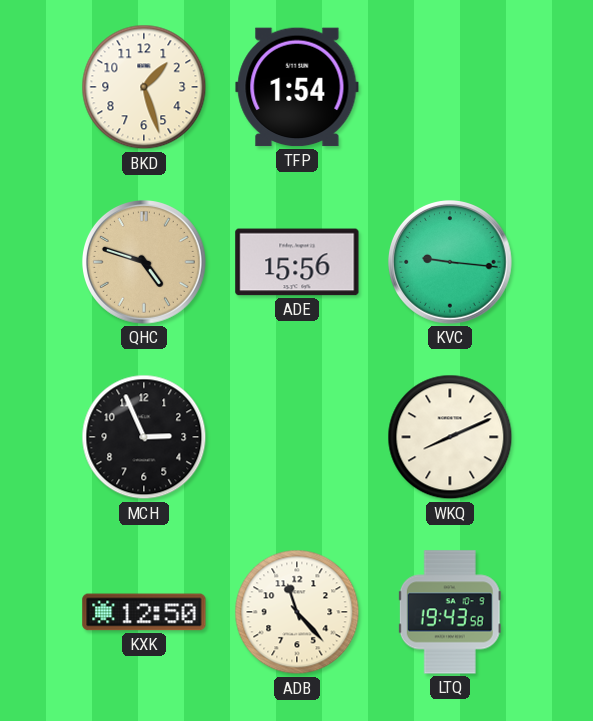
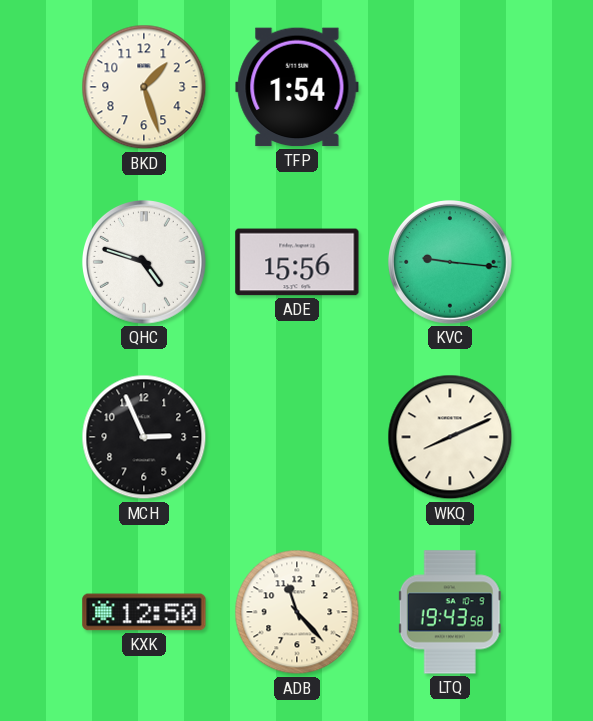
QHC dial: champagne -> white
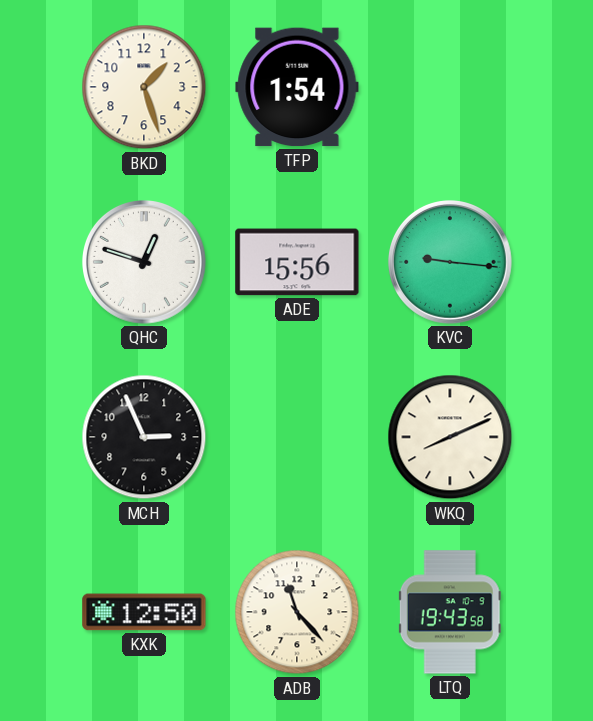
QHC: 4:48 -> 12:48
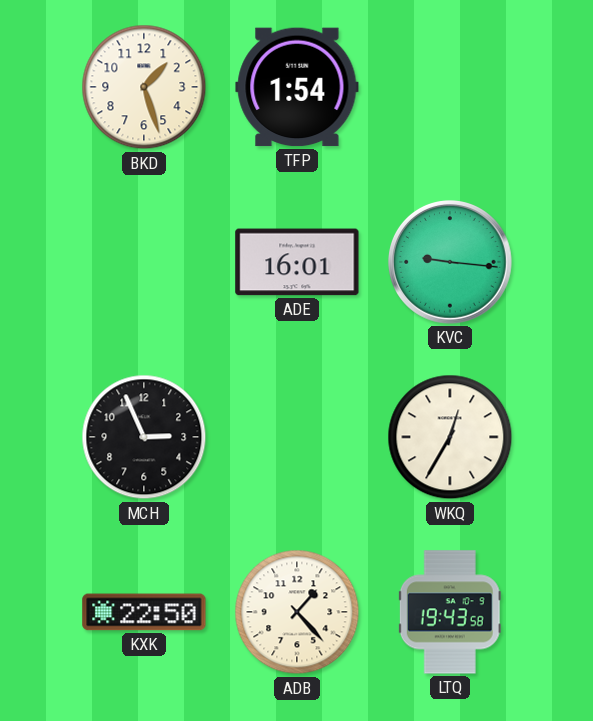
QHC: 12:48 -> none
ADE: 15:56 -> 16:01
WKQ: 8:11 -> 12:35
KXK: 12:50 -> 22:50
ADB: 11:23 -> 1:23
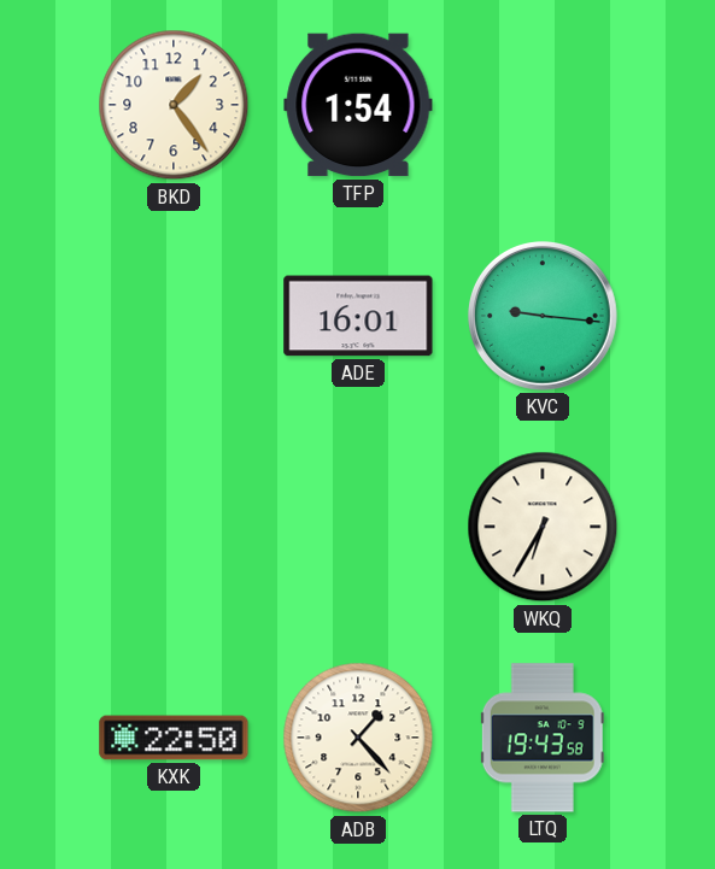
BKD: 1:27 -> 1:24
MCH: 2:56 -> none
WKQ: 12:35 -> 6:35
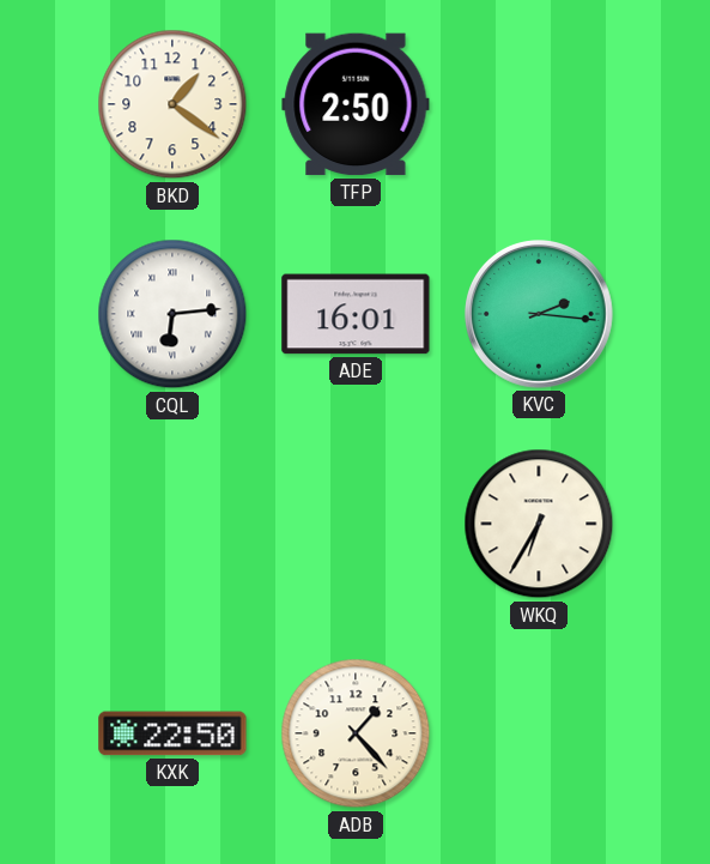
BKD: 1:24 -> 1:21
TFP: 1:54 -> 2:50
CQL: none -> 6:14
KVC: 9:16 -> 2:16
LTQ: 19:43 -> none
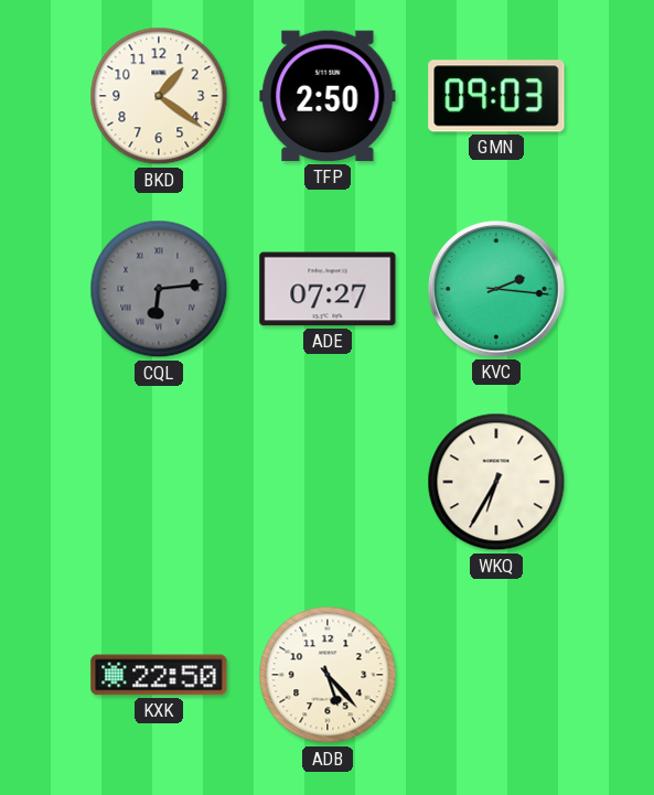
GMN: none -> 09:03
CQL dial: white -> grey
ADE: 16:01 -> 07:27
ADB: 1:23 -> 5:23
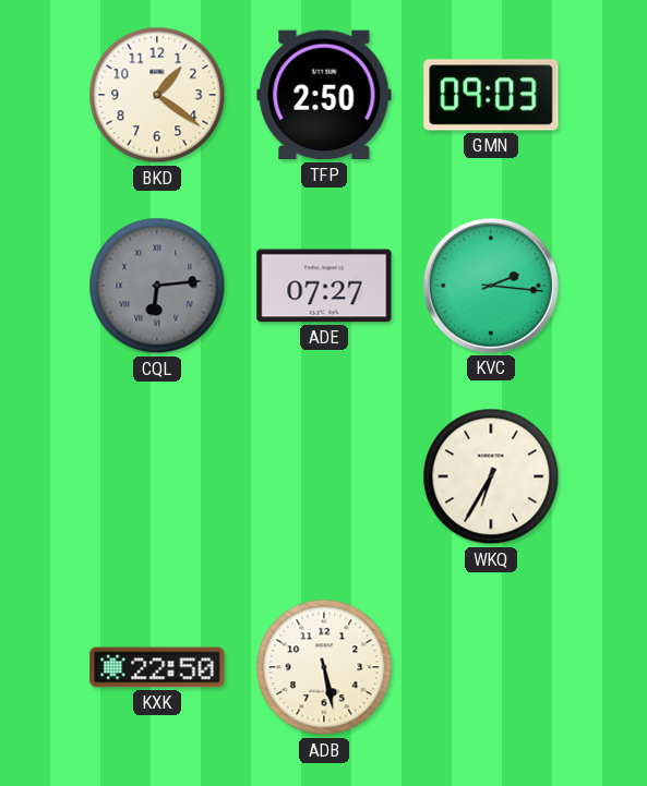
ADB: 5:23 -> 5:28
